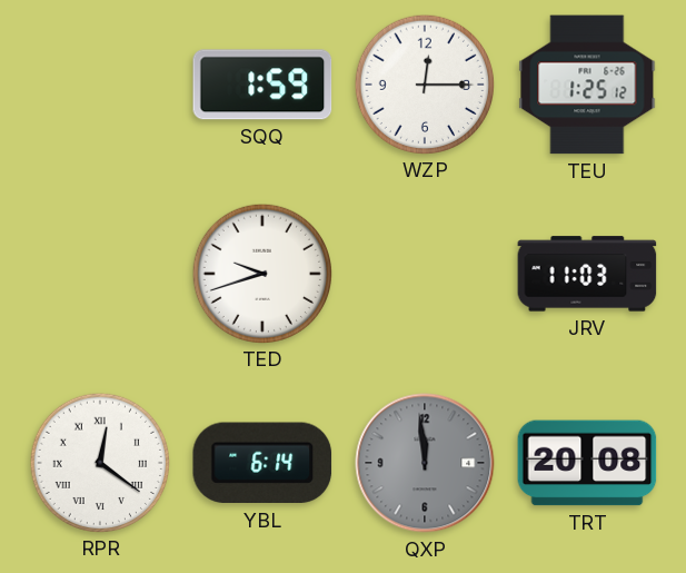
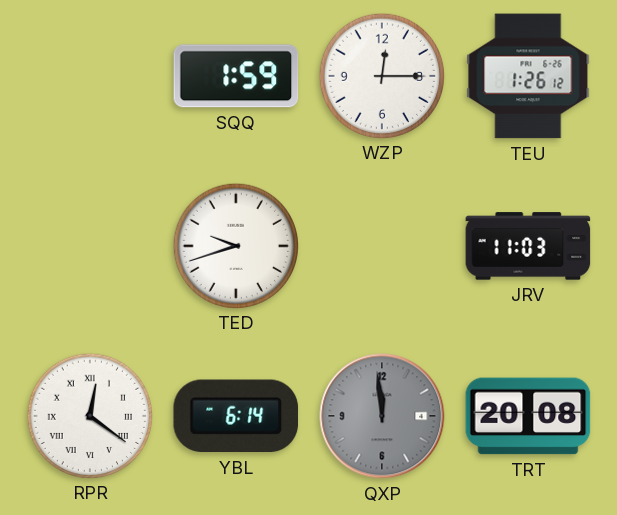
TEU: 1:25 -> 1:26
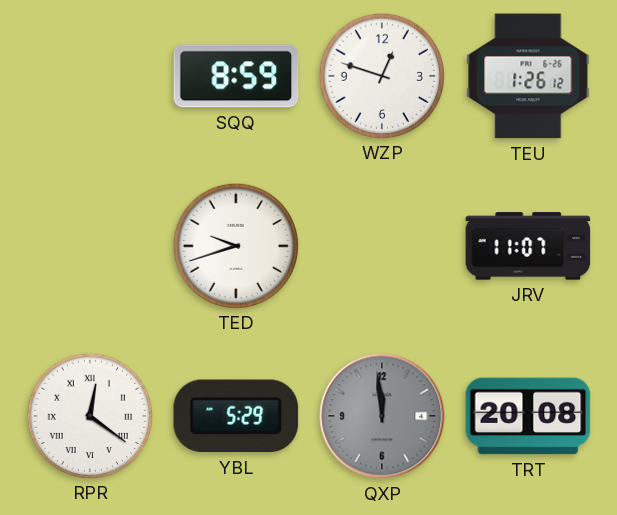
SQQ: 1:59 -> 8:59
WZP: 12:15 -> 12:48
JRV: 11:03 -> 11:07
YBL: 6:14 -> 5:29
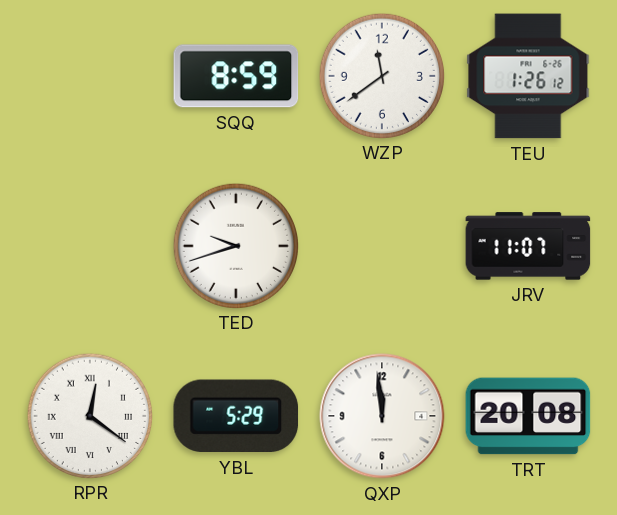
WZP: 12:48 -> 11:39
QXP dial: grey -> white
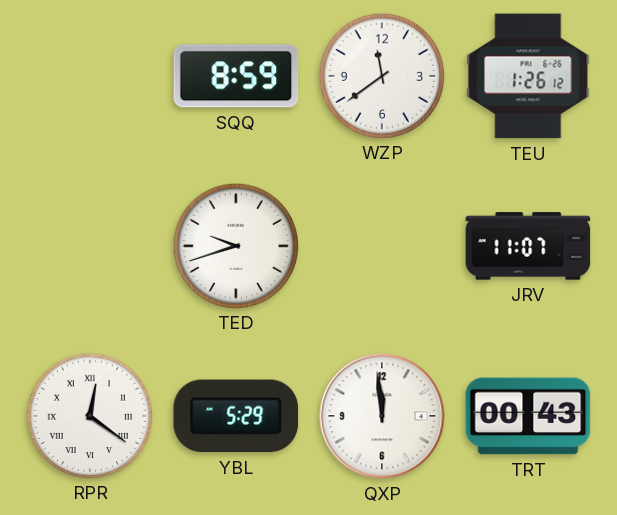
TRT: 20:08 -> 00:43
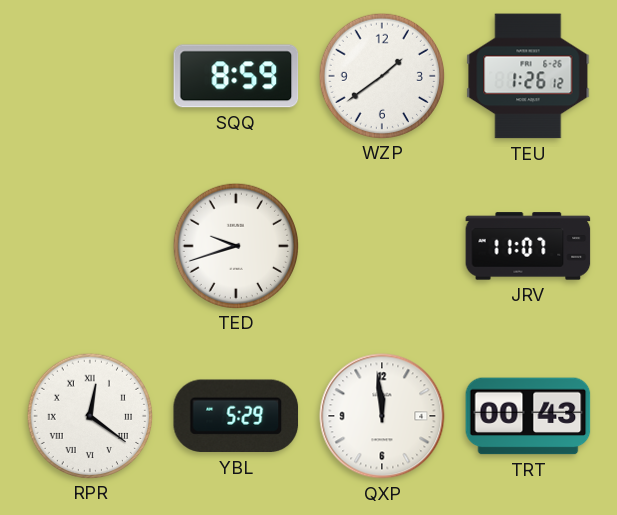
WZP: 11:39 -> 1:39
